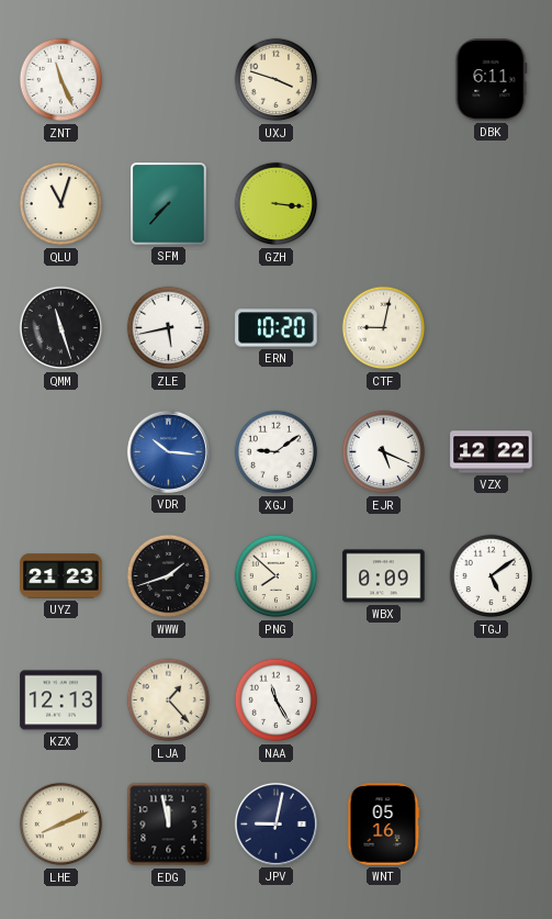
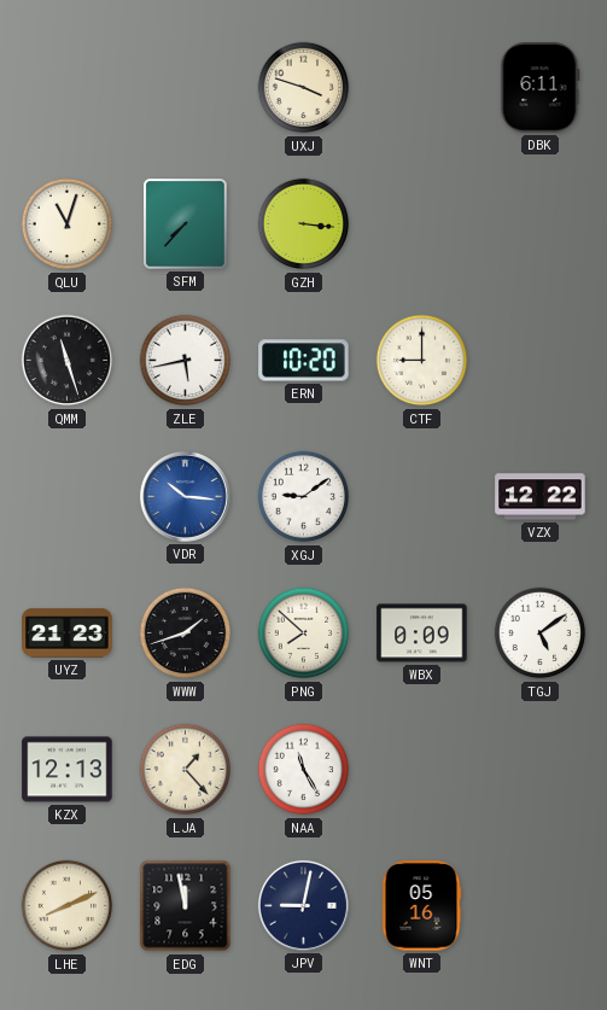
ZNT: 11:26 -> none
CTF: 9:02 -> 9:00
EJR: 5:19 -> none
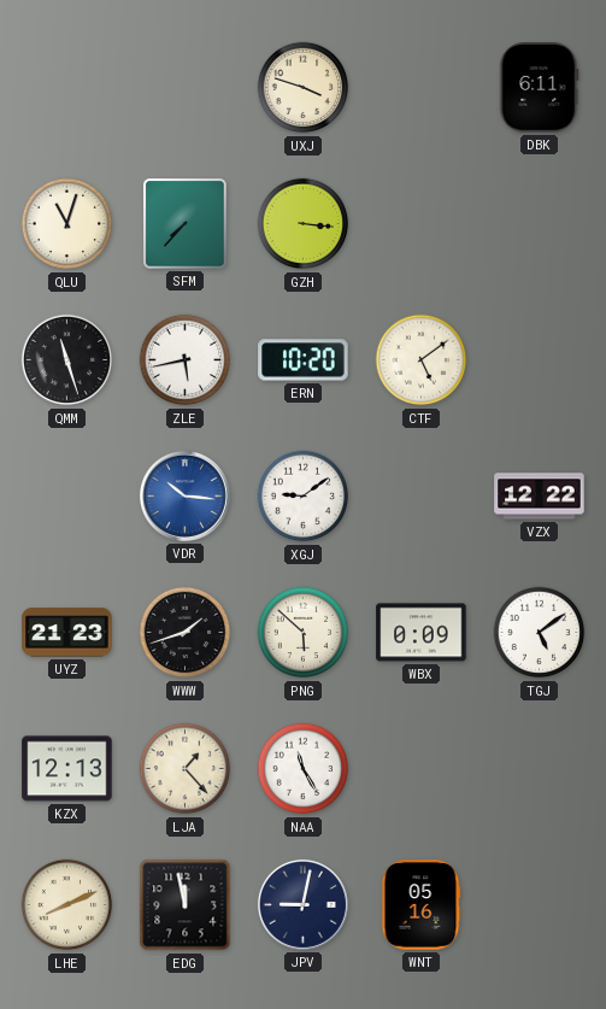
CTF: 9:00 -> 5:09
PNG: 7:52 -> 5:52
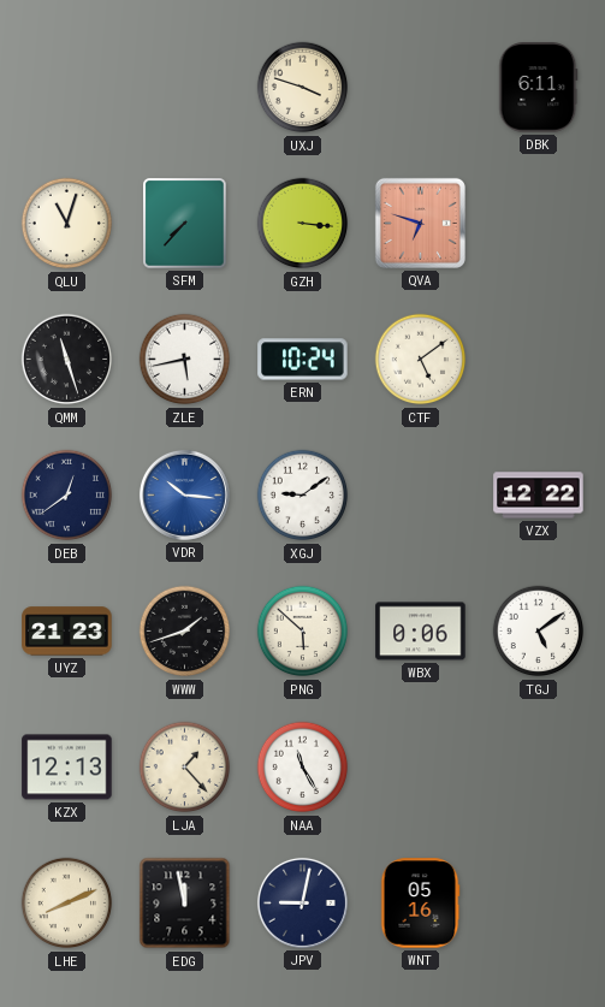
QVA: none -> 6:48
ERN: 10:20 -> 10:24
DEB: none -> 12:39
WBX: 0:09 -> 0:06
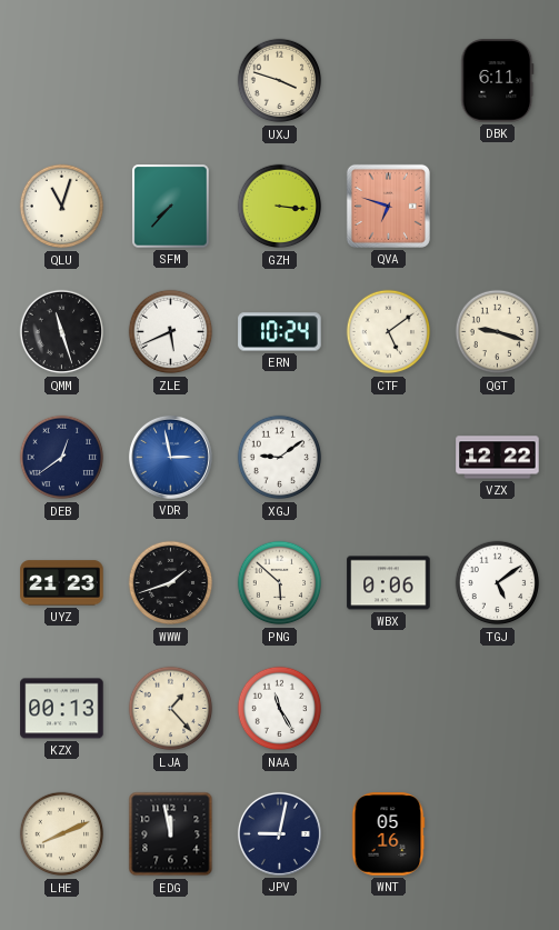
ZLE: 5:43 -> 5:41
QGT: none -> 9:18
VDR: 10:16 -> 2:58
KZX: 12:13 -> 00:13
